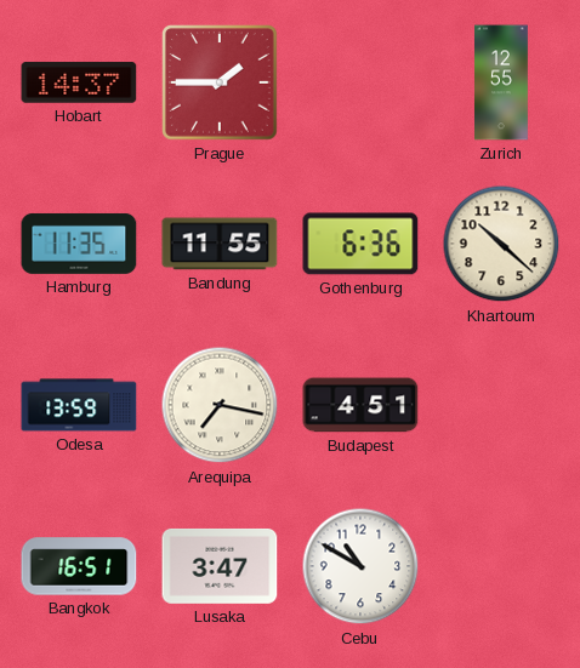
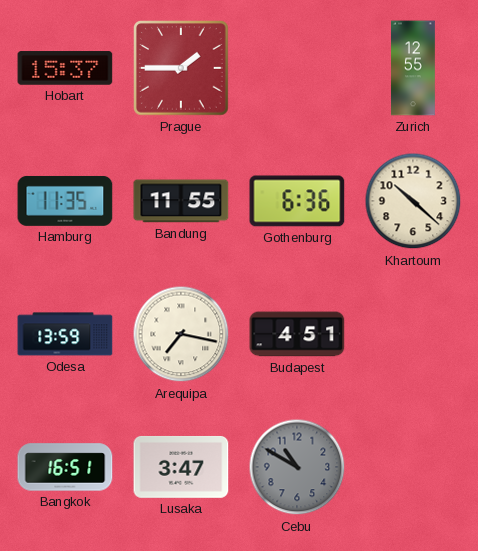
Hobart: 14:37 -> 15:37
Cebu dial: white -> grey
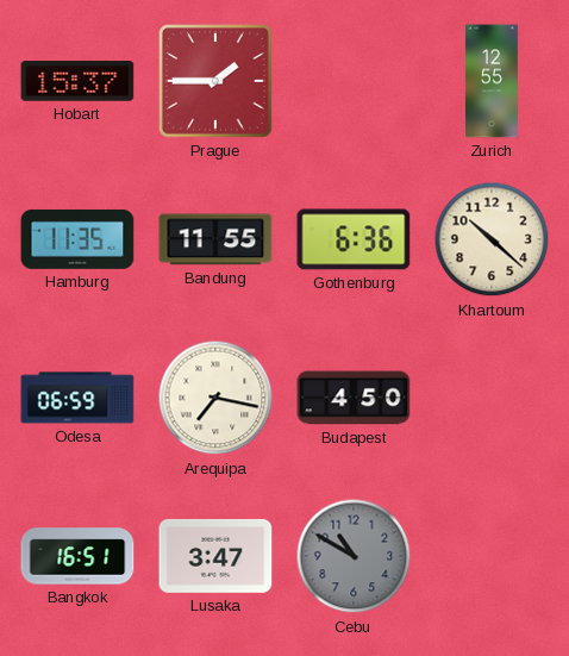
Odesa: 13:59 -> 06:59
Budapest: 4:51 -> 4:50
